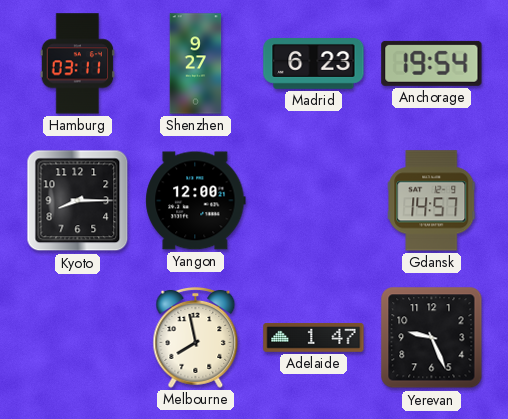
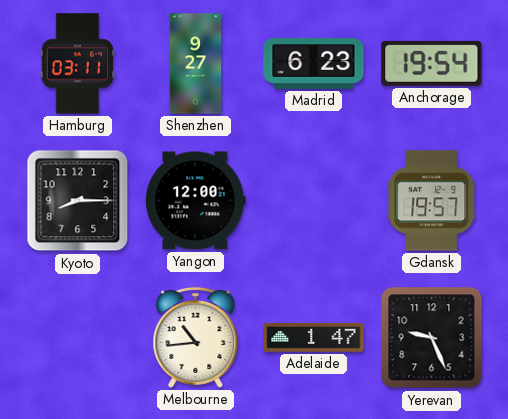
Gdansk: 14:57 -> 19:57
Melbourne: 7:58 -> 10:44
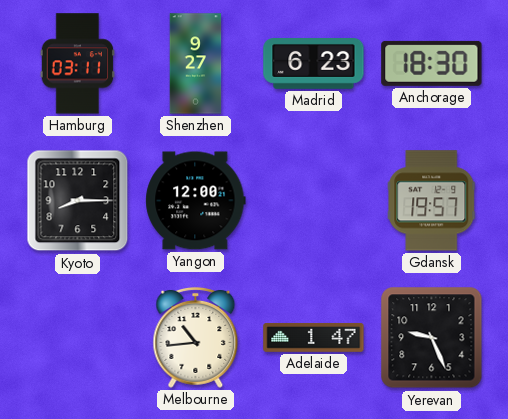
Anchorage: 19:54 -> 18:30
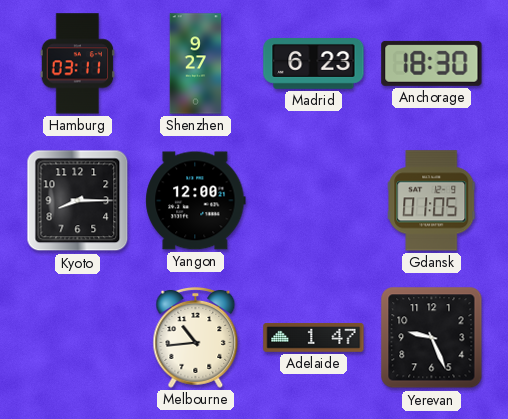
Gdansk: 19:57 -> 01:05
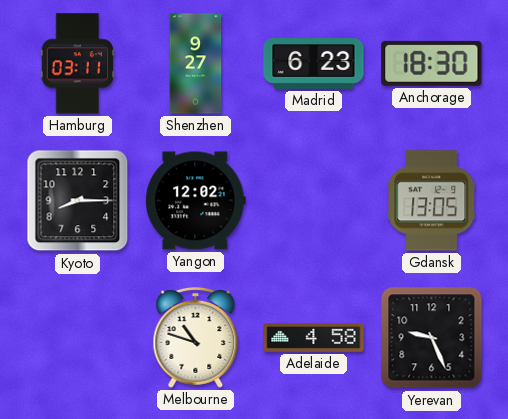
Yangon: 12:00 -> 12:02
Gdansk: 01:05 -> 13:05
Melbourne: 10:44 -> 10:48
Adelaide: 1:47 -> 4:58
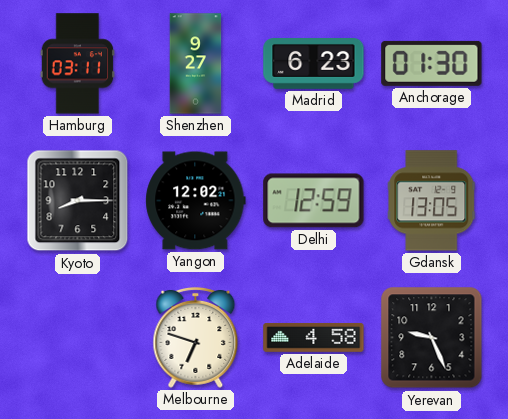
Anchorage: 18:30 -> 01:30
Delhi: none -> 12:59
Melbourne: 10:48 -> 6:48
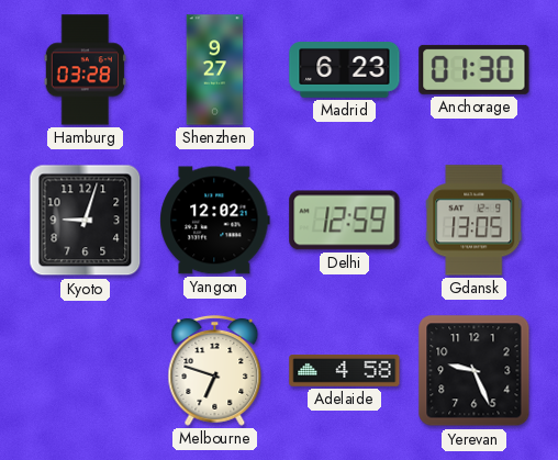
Hamburg: 03:11 -> 03:28
Kyoto: 8:15 -> 9:03
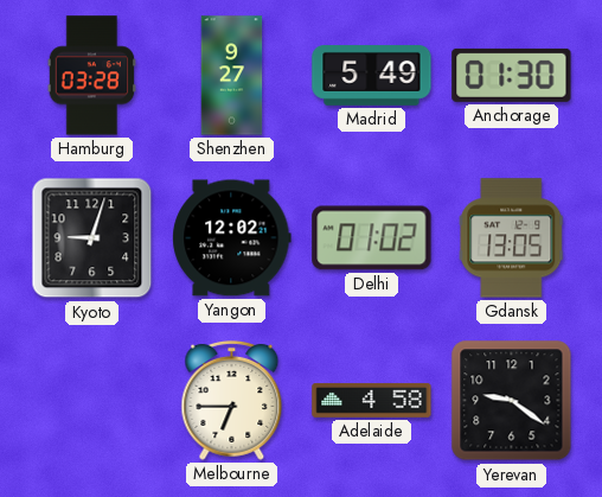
Madrid: 6:23 -> 5:49
Delhi: 12:59 -> 01:02
Melbourne: 6:48 -> 6:45
Yerevan: 9:26 -> 9:21
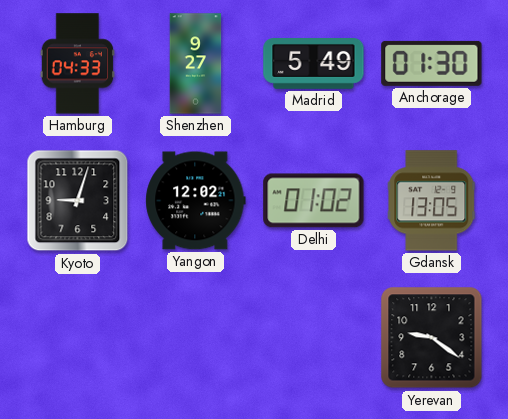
Hamburg: 03:28 -> 04:33
Melbourne: 6:45 -> none
Adelaide: 4:58 -> none
